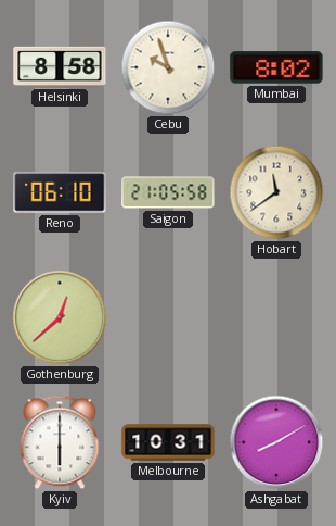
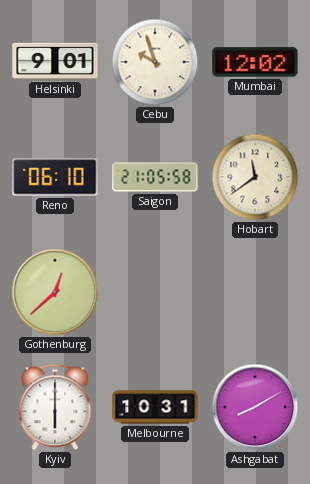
Helsinki: 8:58 -> 9:01
Mumbai: 8:02 -> 12:02
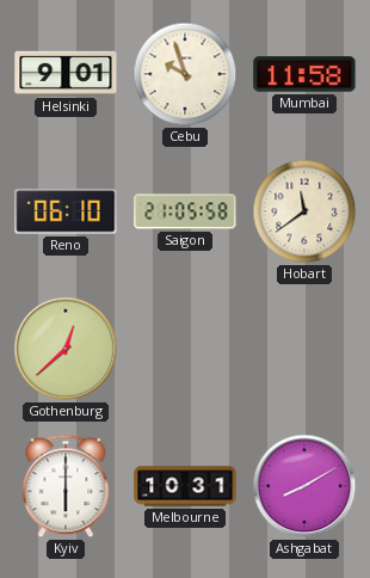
Mumbai: 12:02 -> 11:58
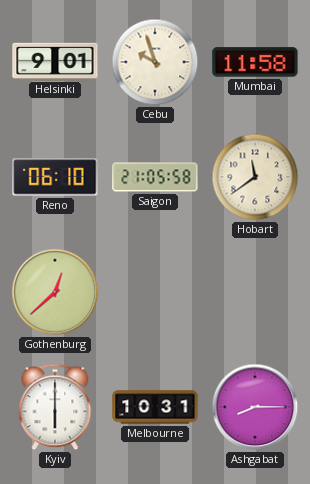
Ashgabat: 8:10 -> 8:15
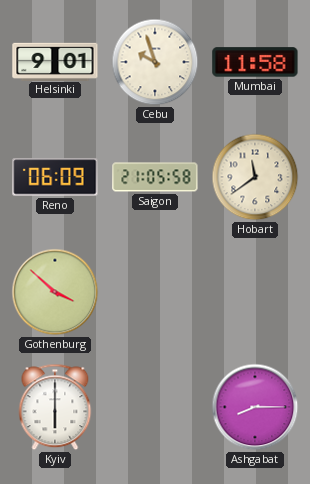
Reno: 06:10 -> 06:09
Gothenburg: 12:38 -> 3:52
Melbourne: 10:31 -> none
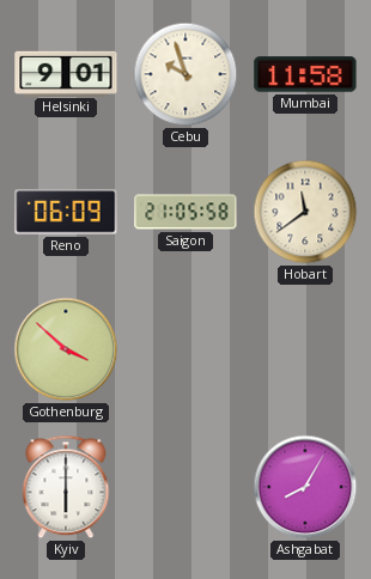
Ashgabat: 8:15 -> 8:05
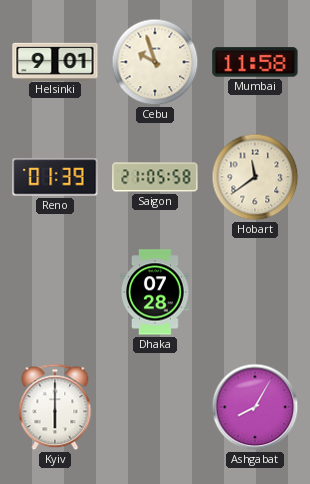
Reno: 06:09 -> 01:39
Gothenburg: 3:52 -> none
Dhaka: none -> 07:28
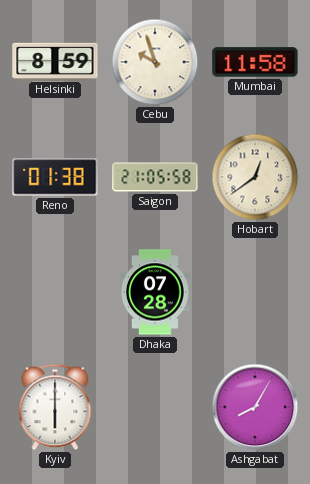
Helsinki: 9:01 -> 8:59
Reno: 01:39 -> 01:38
Hobart: 11:39 -> 12:39
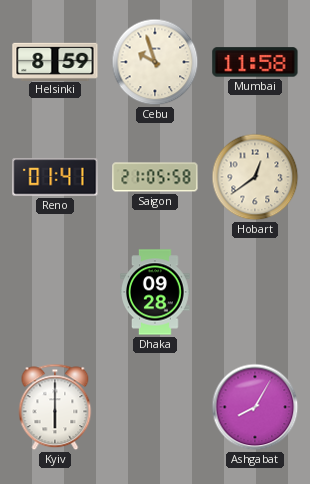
Reno: 01:38 -> 01:41
Dhaka: 07:28 -> 09:28
